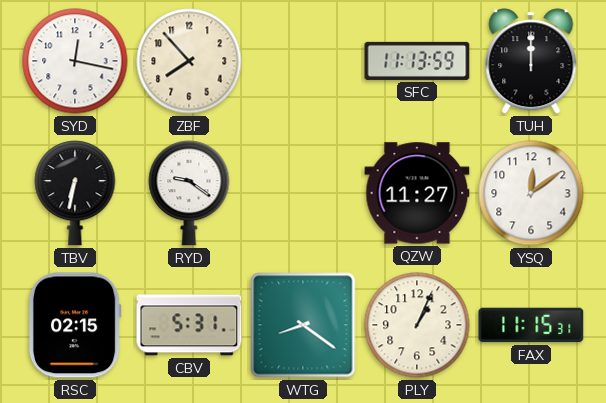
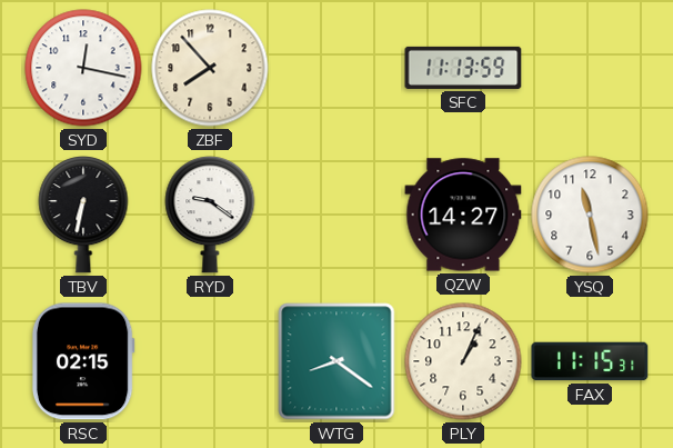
TUH: 12:00 -> none
QZW: 11:27 -> 14:27
YSQ: 12:09 -> 11:28
CBV: 5:31 -> none
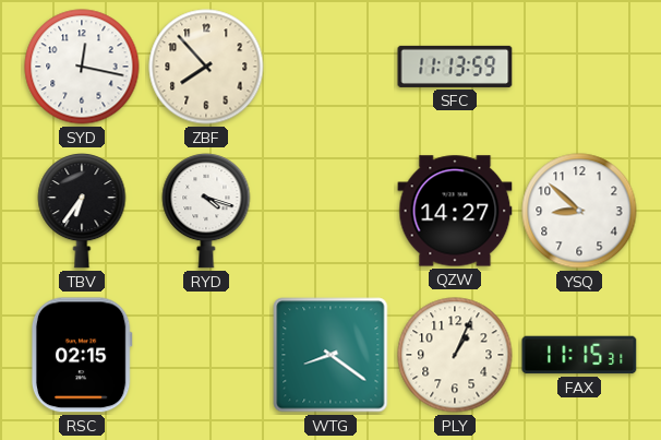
TBV: 6:32 -> 6:36
RYD: 9:21 -> 4:18
YSQ: 11:28 -> 8:52
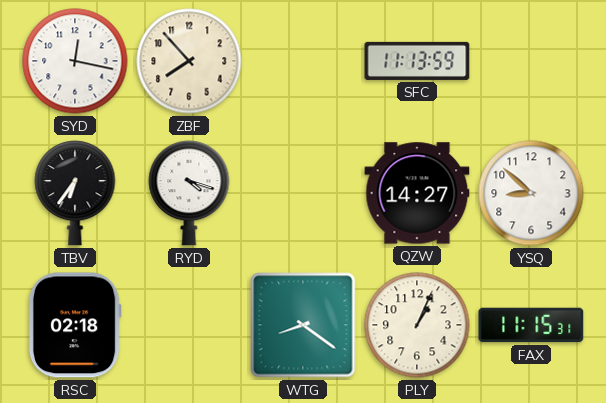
RSC: 02:15 -> 02:18
